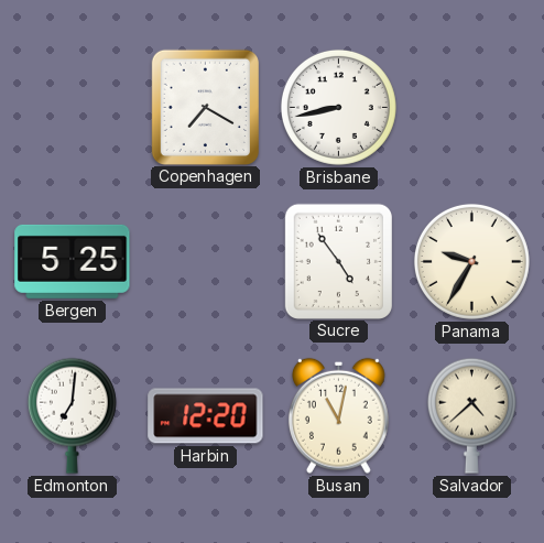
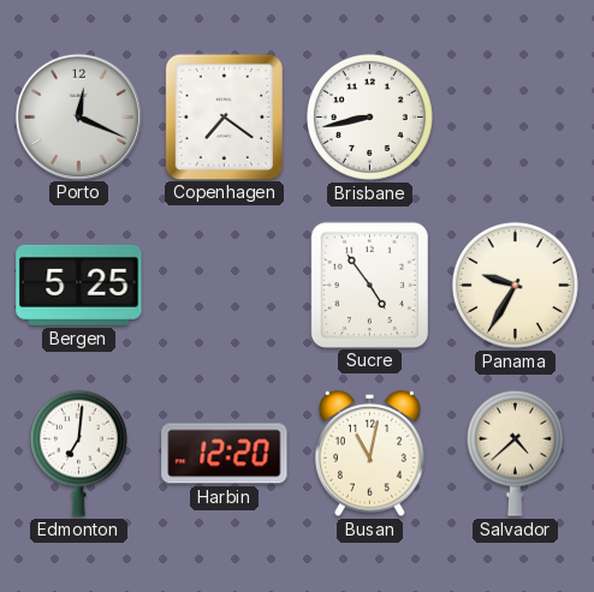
Porto: none -> 12:19
Copenhagen: 7:20 -> 7:21
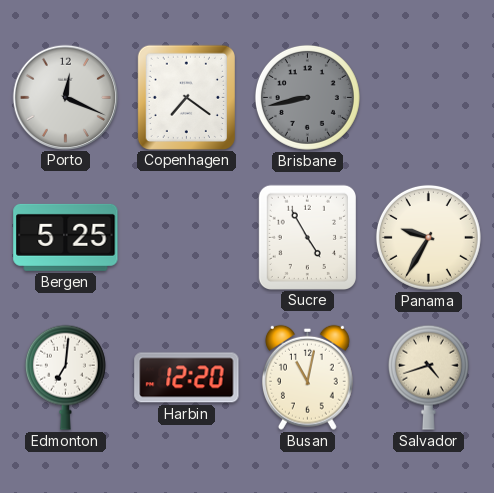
Brisbane dial: white -> grey
Sucre: 4:54 -> 4:55
Salvador: 4:38 -> 4:42
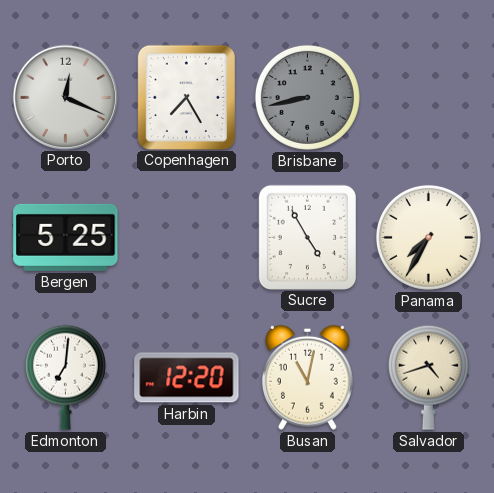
Copenhagen: 7:21 -> 7:25
Panama: 9:35 -> 7:35
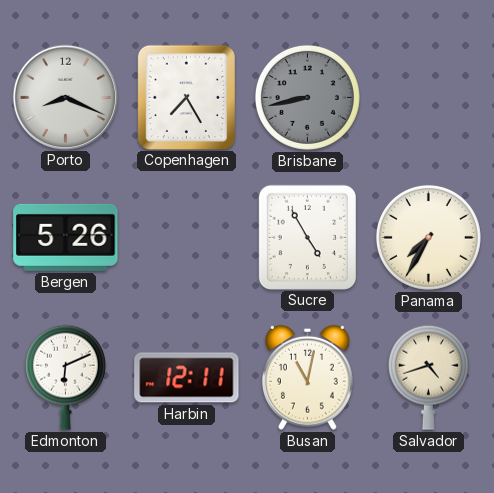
Porto: 12:19 -> 8:19
Bergen: 5:25 -> 5:26
Edmonton: 7:01 -> 6:11
Harbin: 12:20 -> 12:11
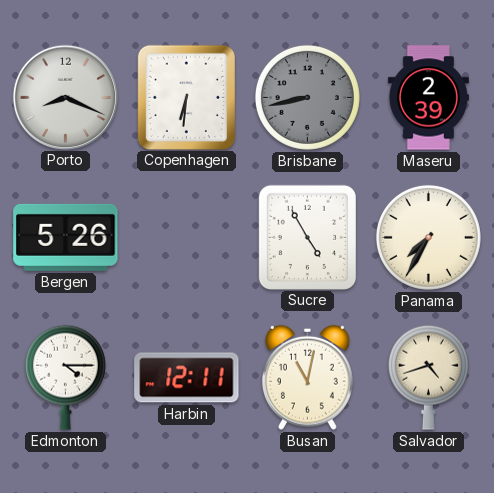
Copenhagen: 7:25 -> 6:31
Maseru: none -> 2:39
Edmonton: 6:11 -> 4:15
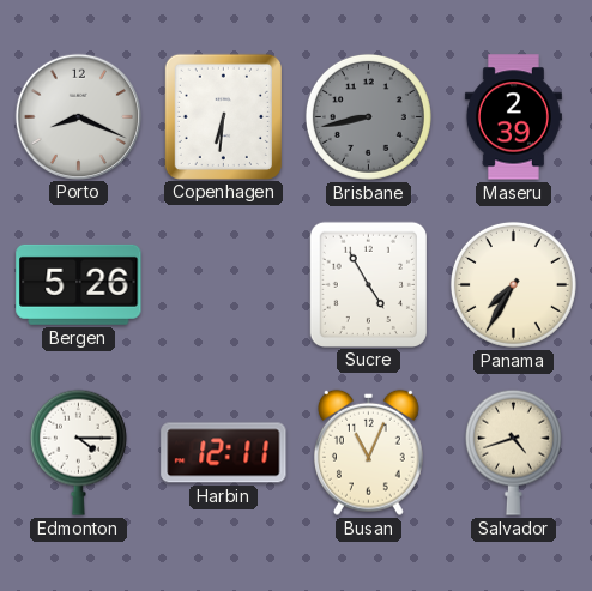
Busan: 11:02 -> 11:04
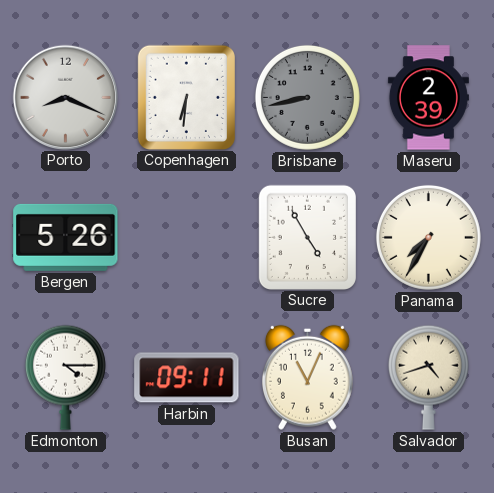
Harbin: 12:11 -> 09:11
